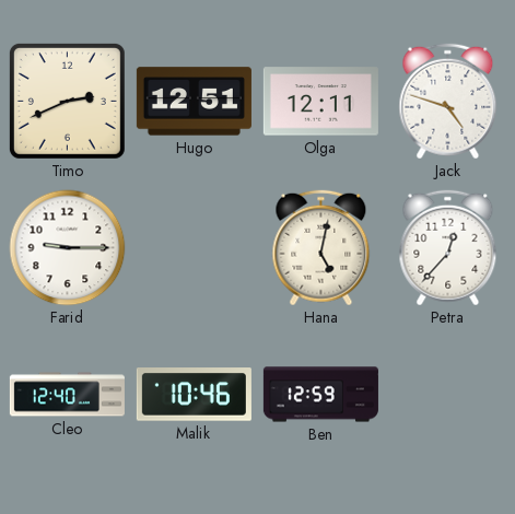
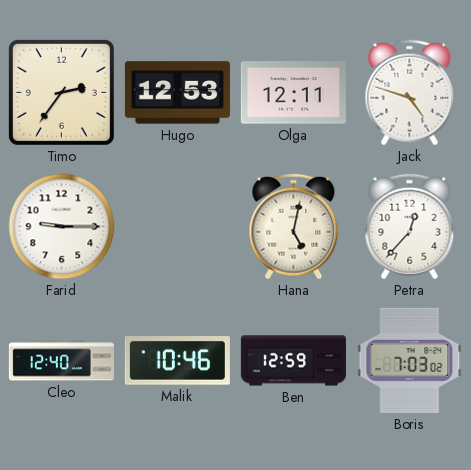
Timo: 2:41 -> 2:36
Hugo: 12:51 -> 12:53
Boris: none -> 7:03
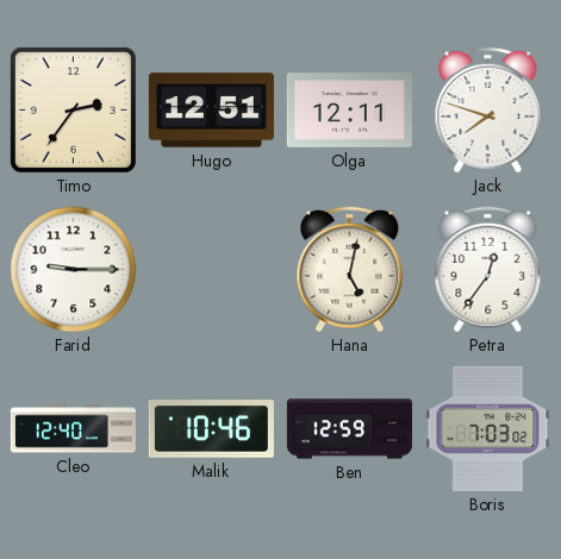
Hugo: 12:53 -> 12:51
Jack: 4:48 -> 7:48
Petra: 12:37 -> 12:36
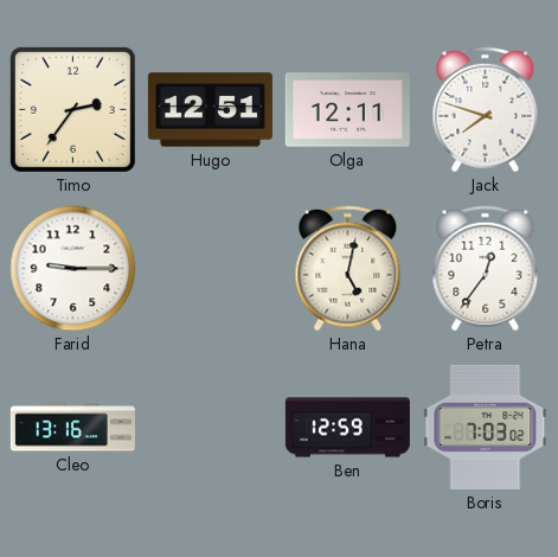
Cleo: 12:40 -> 13:16
Malik: 10:46 -> none
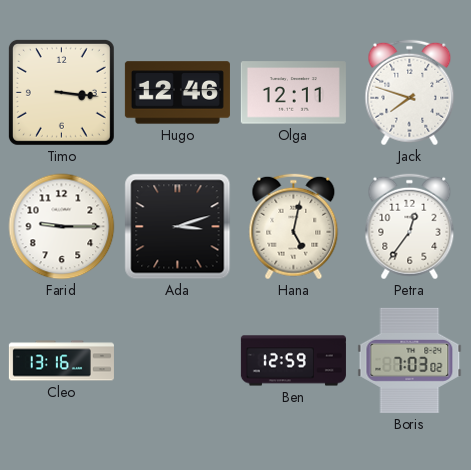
Timo: 2:36 -> 3:16
Hugo: 12:51 -> 12:46
Ada: none -> 3:12
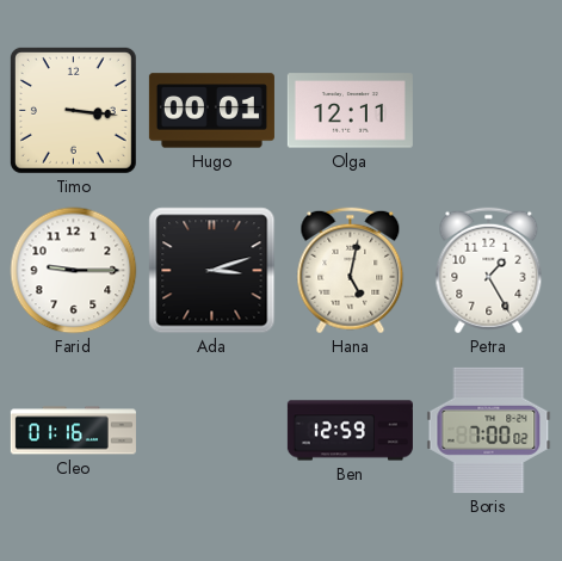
Hugo: 12:46 -> 00:01
Jack: 7:48 -> none
Petra: 12:36 -> 1:25
Cleo: 13:16 -> 01:16
Boris: 7:03 -> 7:00
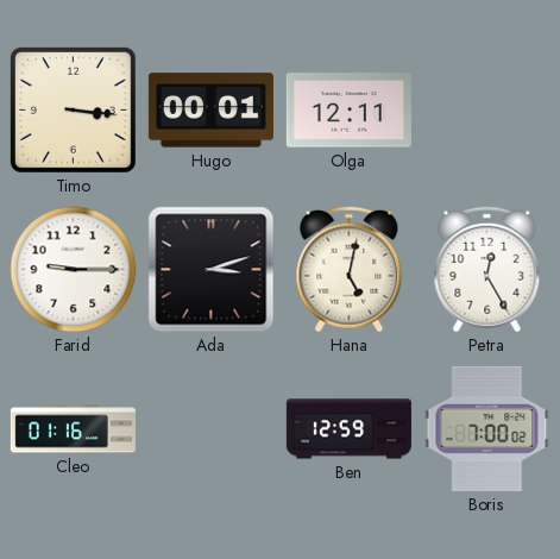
Petra: 1:25 -> 12:25
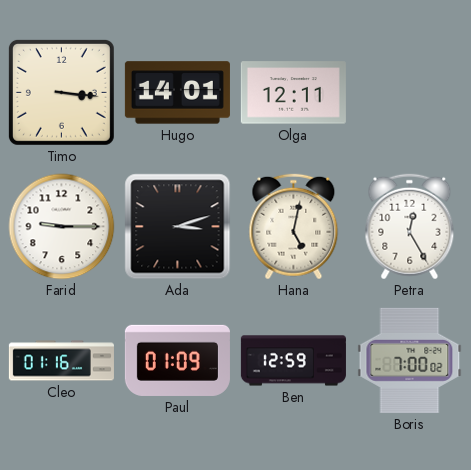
Hugo: 00:01 -> 14:01
Paul: none -> 01:09
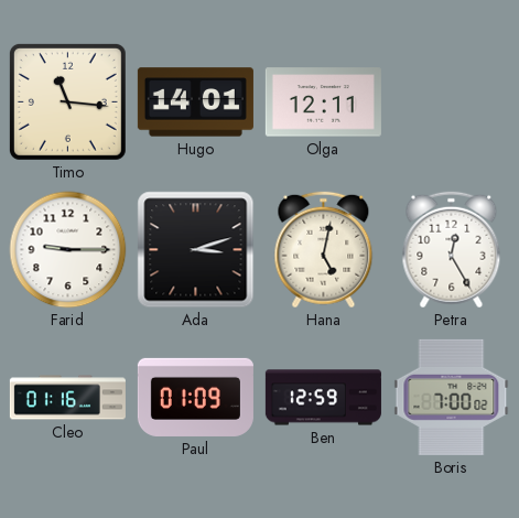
Timo: 3:16 -> 11:16
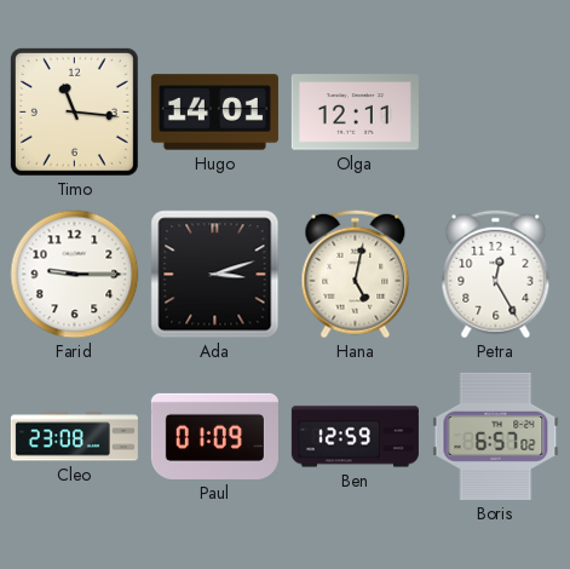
Cleo: 01:16 -> 23:08
Boris: 7:00 -> 6:57
